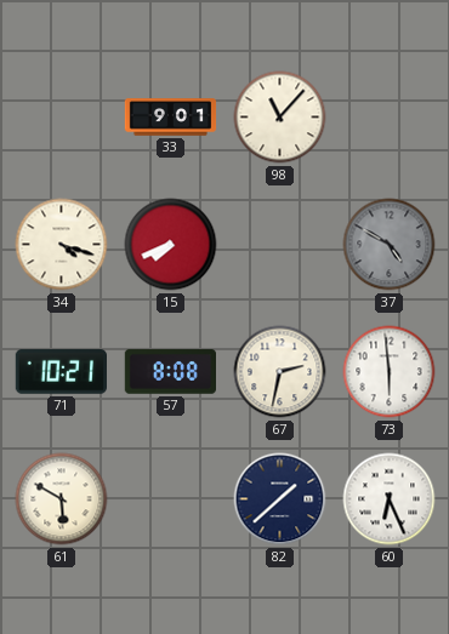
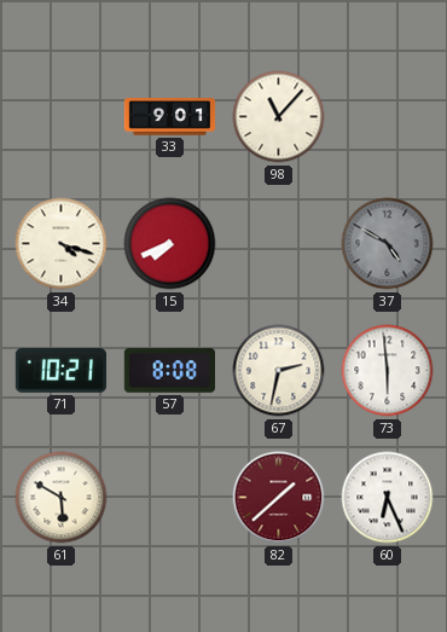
82 dial: navy -> burgundy
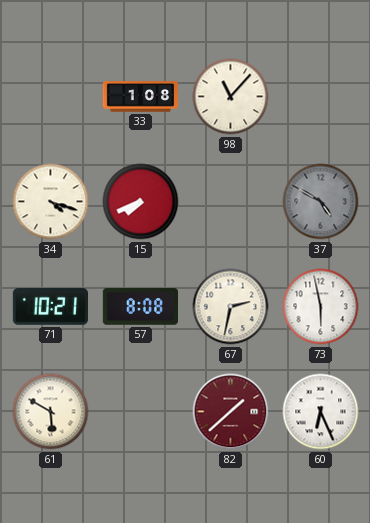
33: 9:01 -> 1:08
73: 5:59 -> 5:58
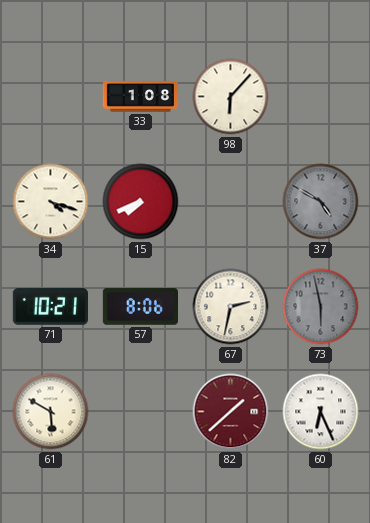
98: 11:07 -> 6:07
57: 8:08 -> 8:06
73 dial: white -> grey
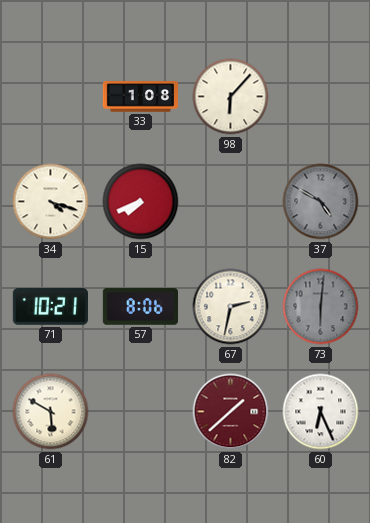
73: 5:58 -> 6:01
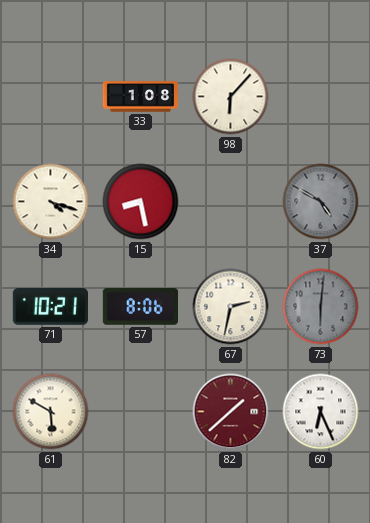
15: 7:41 -> 8:28
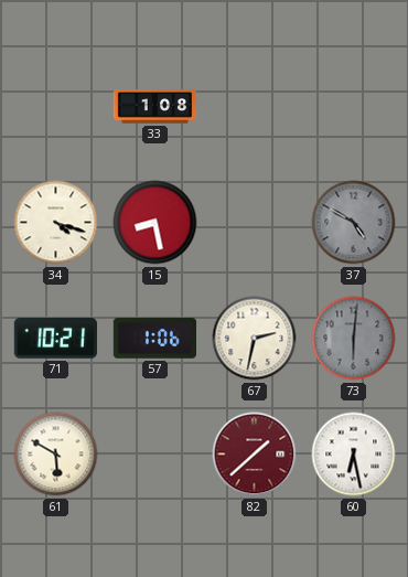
98: 6:07 -> none
57: 8:06 -> 1:06
60: 6:26 -> 6:28
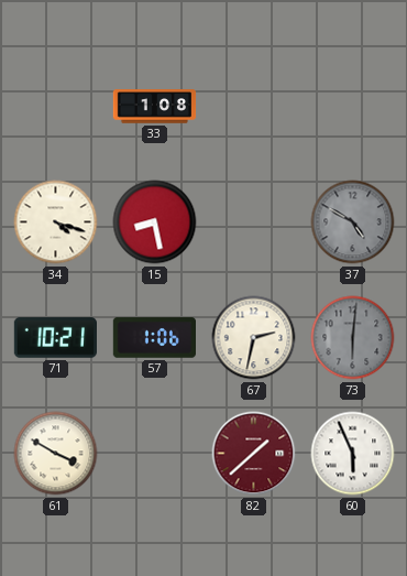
61: 5:50 -> 3:50
60: 6:28 -> 5:56
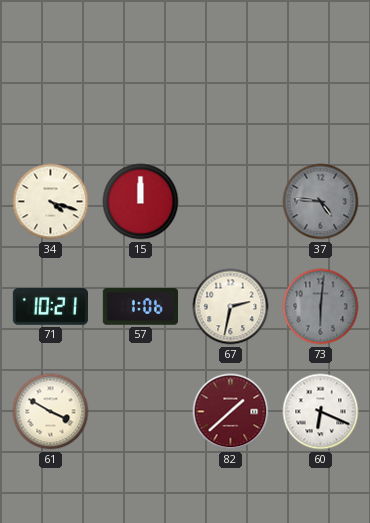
33: 1:08 -> none
15: 8:28 -> 12:00
37: 4:50 -> 4:46
60: 5:56 -> 6:19
